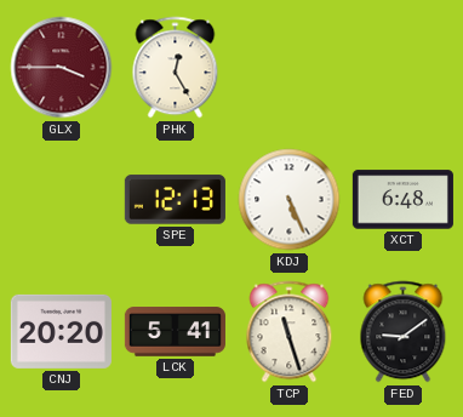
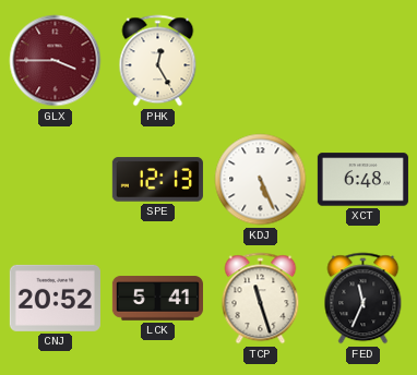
CNJ: 20:20 -> 20:52
FED: 9:09 -> 11:34
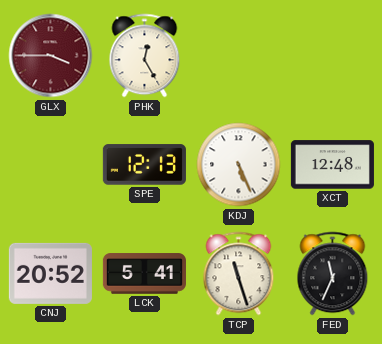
XCT: 6:48 -> 12:48
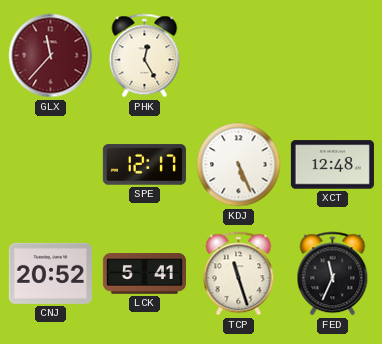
GLX: 3:45 -> 11:37
SPE: 12:13 -> 12:17
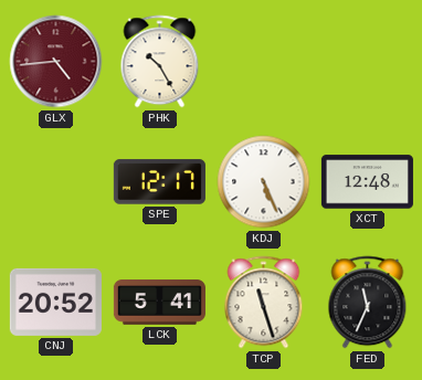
GLX: 11:37 -> 4:44
PHK: 12:25 -> 10:25
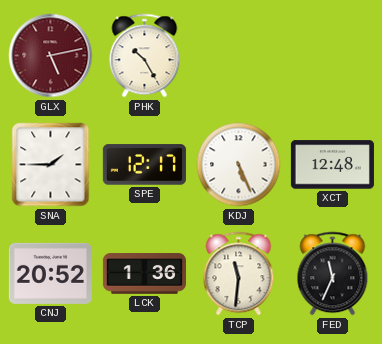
GLX: 4:44 -> 5:13
SNA: none -> 1:45
LCK: 5:41 -> 1:36
TCP: 11:27 -> 11:31
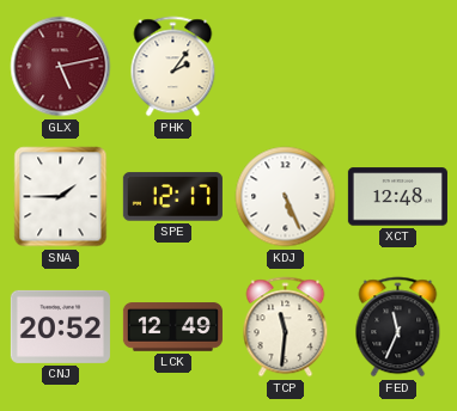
PHK: 10:25 -> 2:06
LCK: 1:36 -> 12:49
